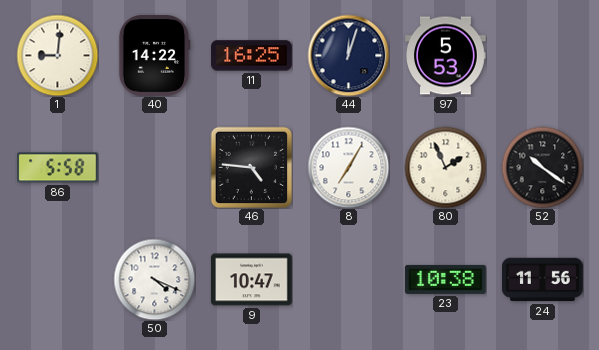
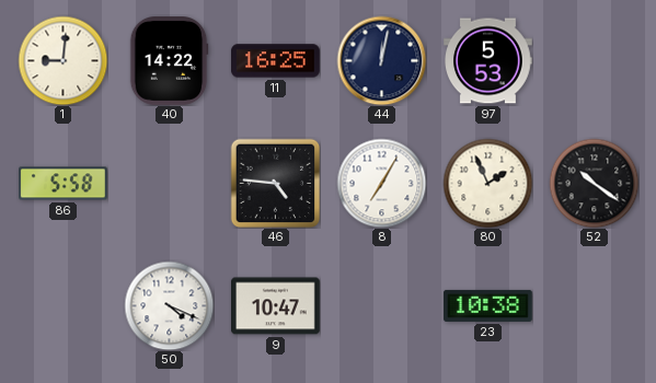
44: 12:03 -> 12:02
24: 11:56 -> none
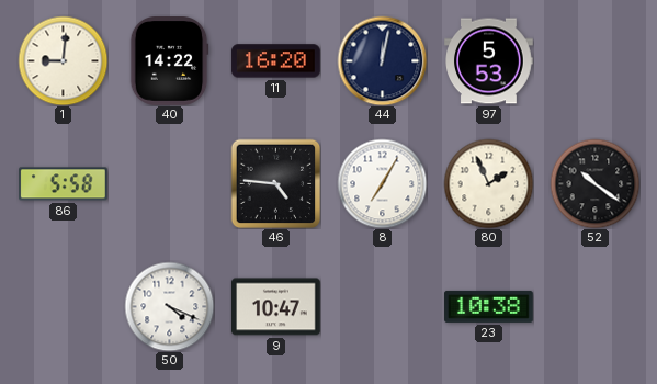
11: 16:25 -> 16:20
